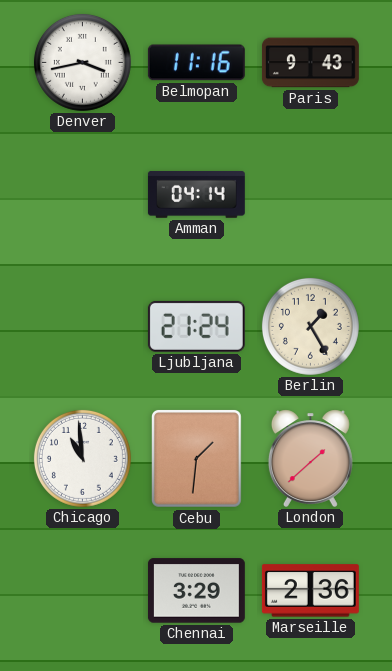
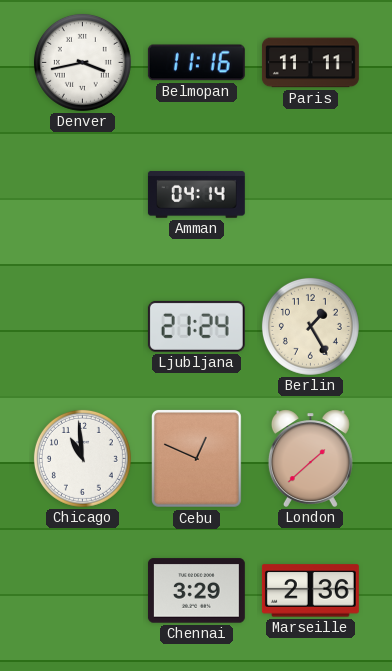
Paris: 9:43 -> 11:11
Cebu: 1:31 -> 12:49
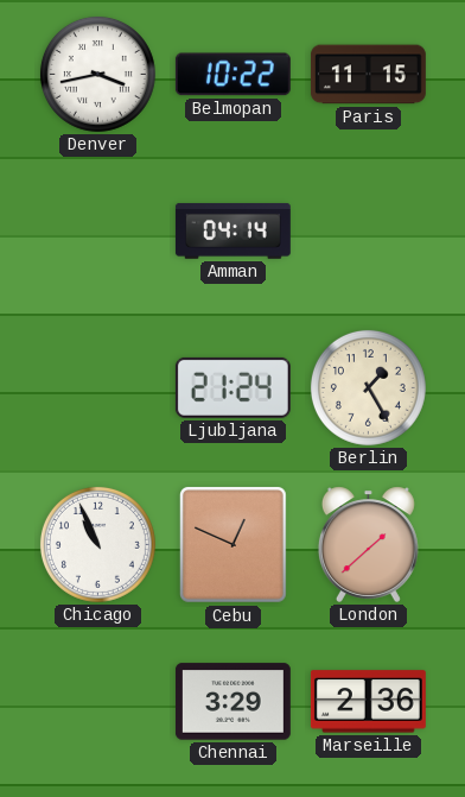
Belmopan: 11:16 -> 10:22
Paris: 11:11 -> 11:15
Chicago: 10:59 -> 10:56
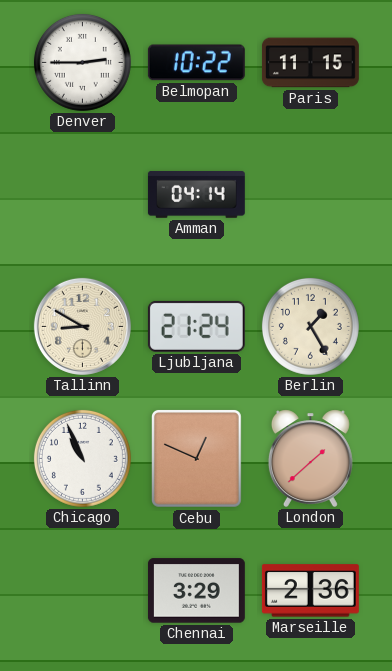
Denver: 3:43 -> 2:45
Tallinn: none -> 8:50
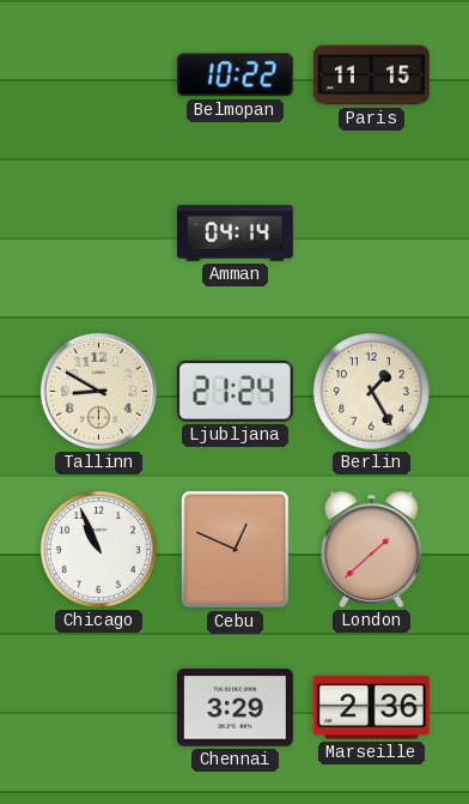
Denver: 2:45 -> none
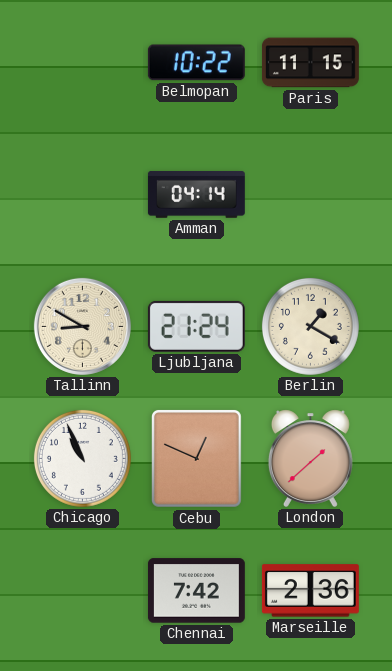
Berlin: 1:25 -> 1:20
Chennai: 3:29 -> 7:42
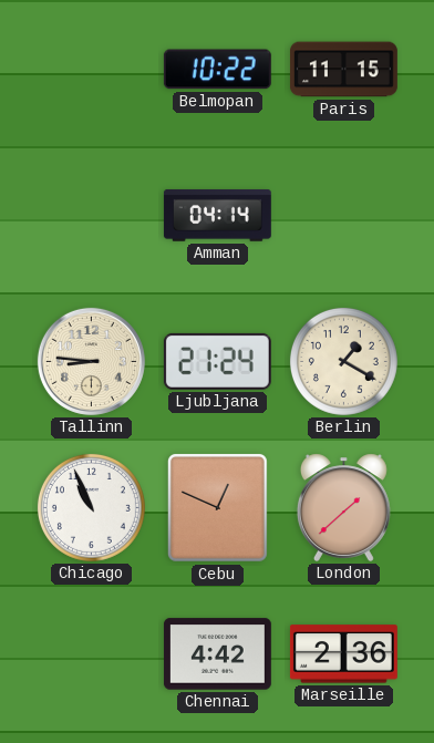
Tallinn: 8:50 -> 8:46
Chennai: 7:42 -> 4:42
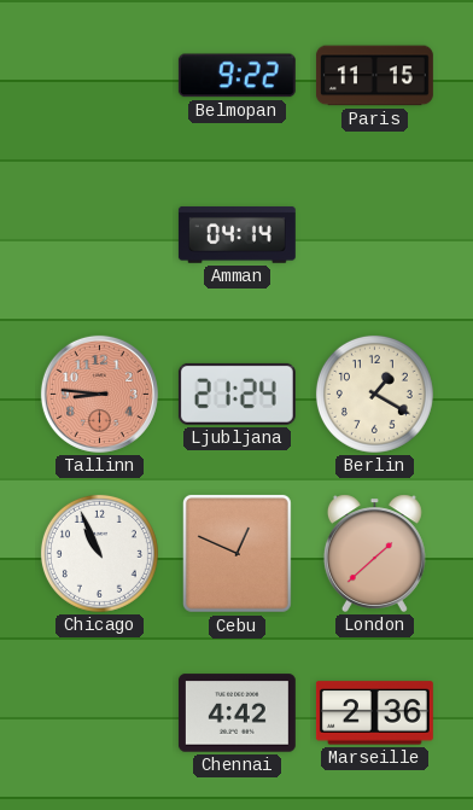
Belmopan: 10:22 -> 9:22
Tallinn dial: cream -> salmon
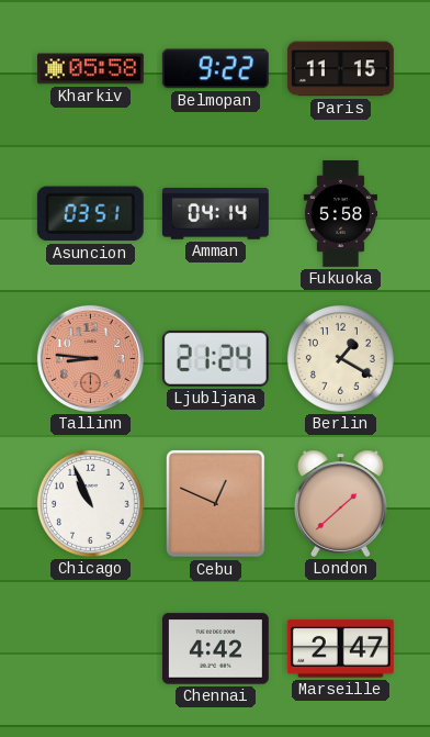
Kharkiv: none -> 05:58
Asuncion: none -> 03:51
Fukuoka: none -> 5:58
Marseille: 2:36 -> 2:47
